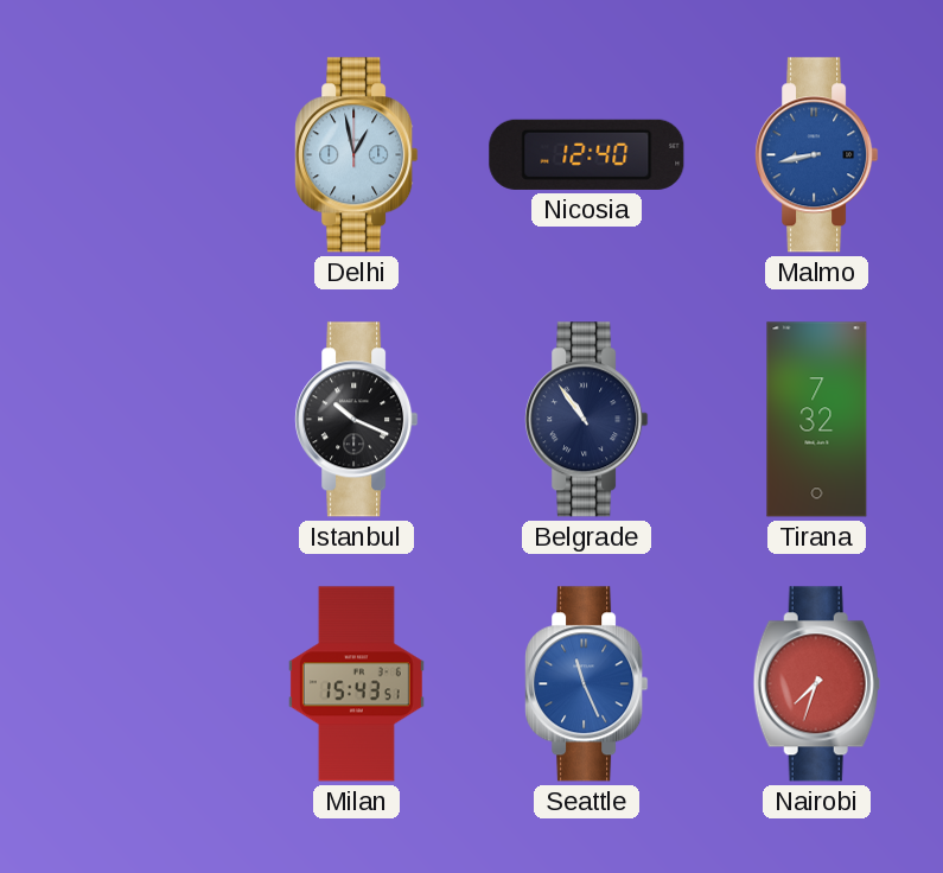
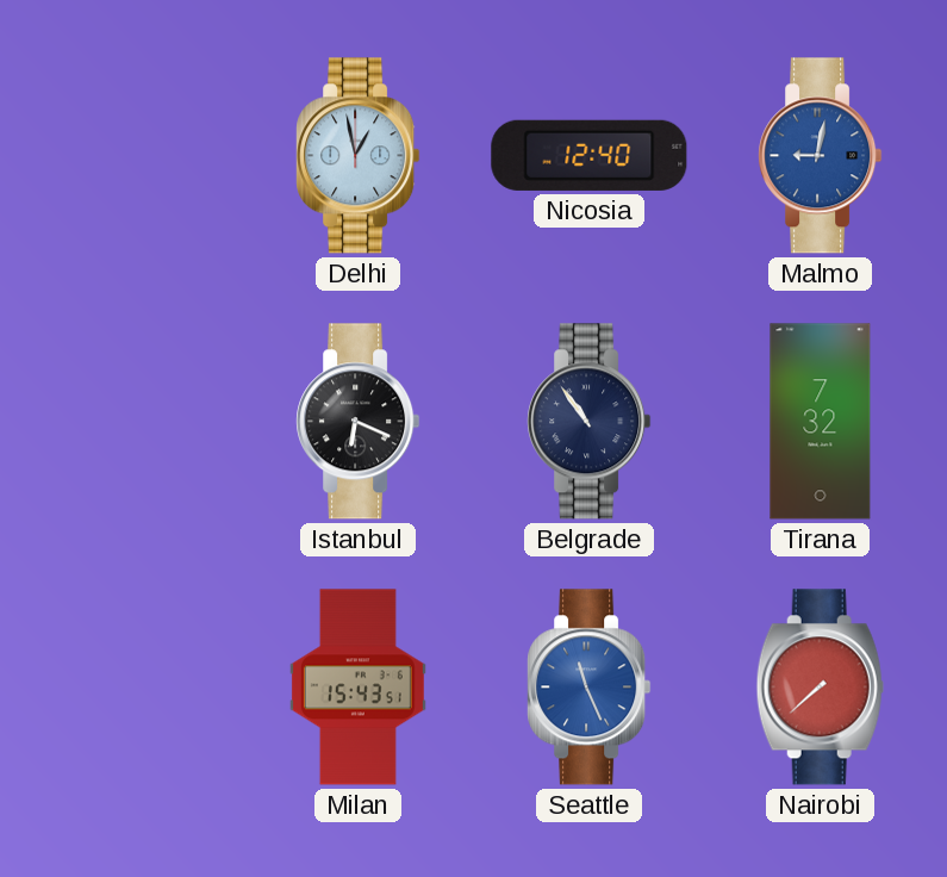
Malmo: 8:43 -> 9:02
Istanbul: 10:19 -> 6:19
Nairobi: 7:33 -> 7:38
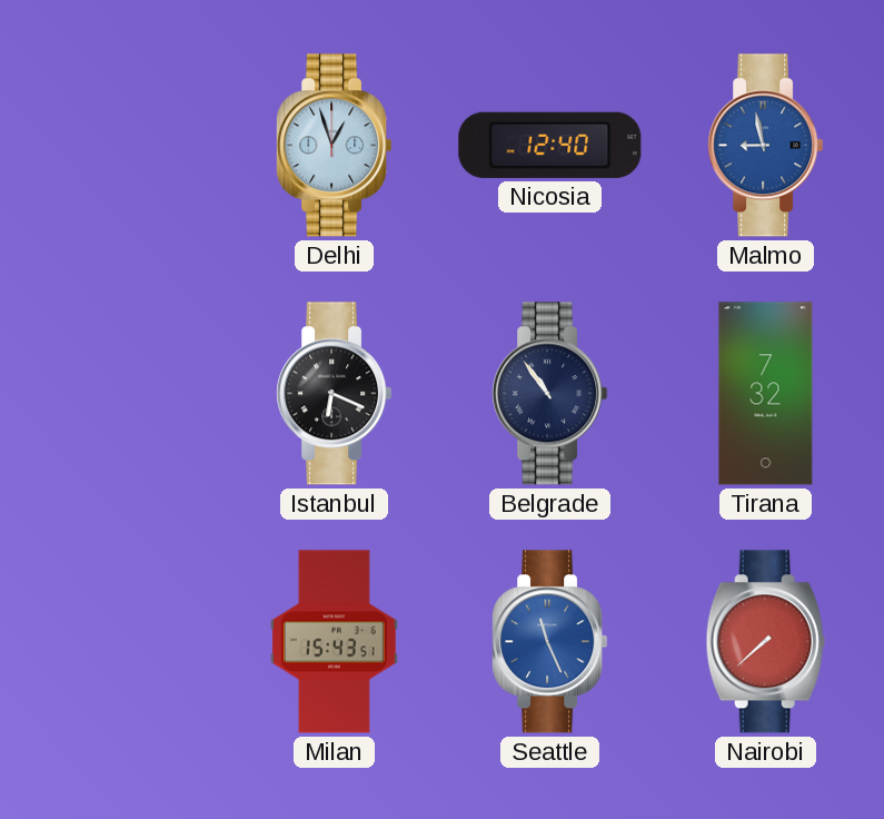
Delhi: 12:58 -> 12:57
Malmo: 9:02 -> 8:58
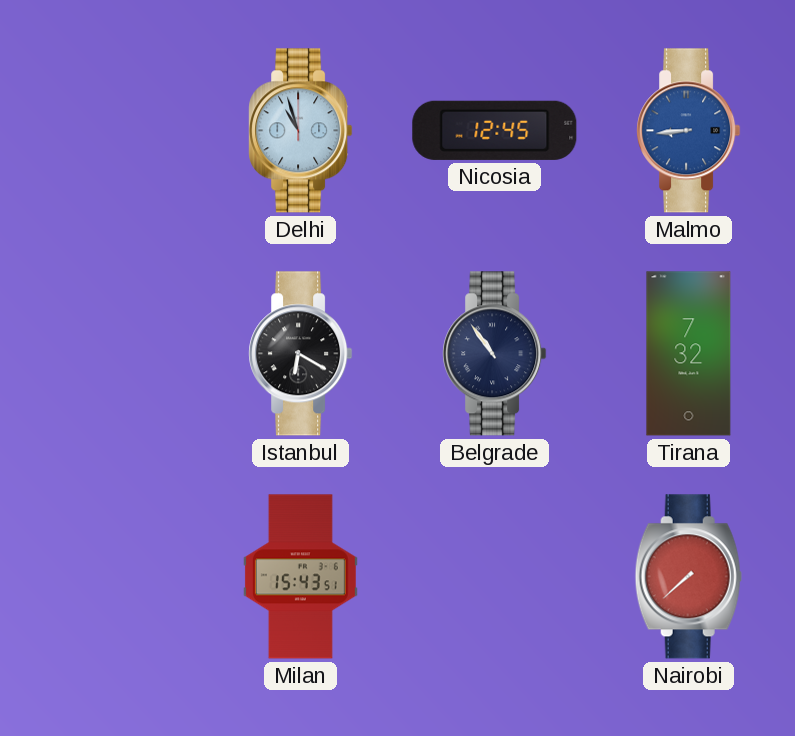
Delhi: 12:57 -> 10:57
Nicosia: 12:40 -> 12:45
Malmo: 8:58 -> 8:44
Istanbul: 6:19 -> 6:20
Seattle: 11:26 -> none
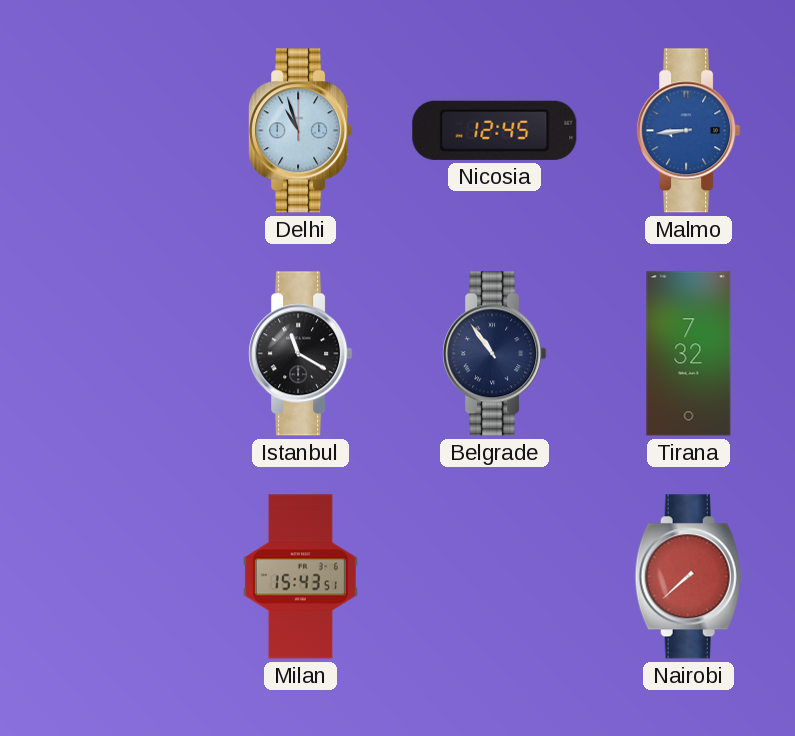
Istanbul: 6:20 -> 11:20
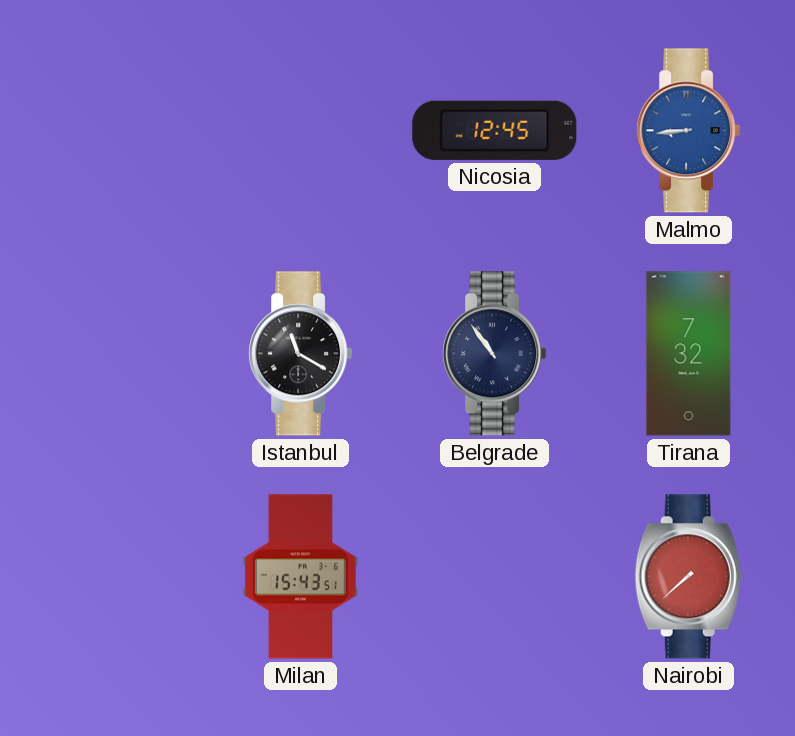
Delhi: 10:57 -> none
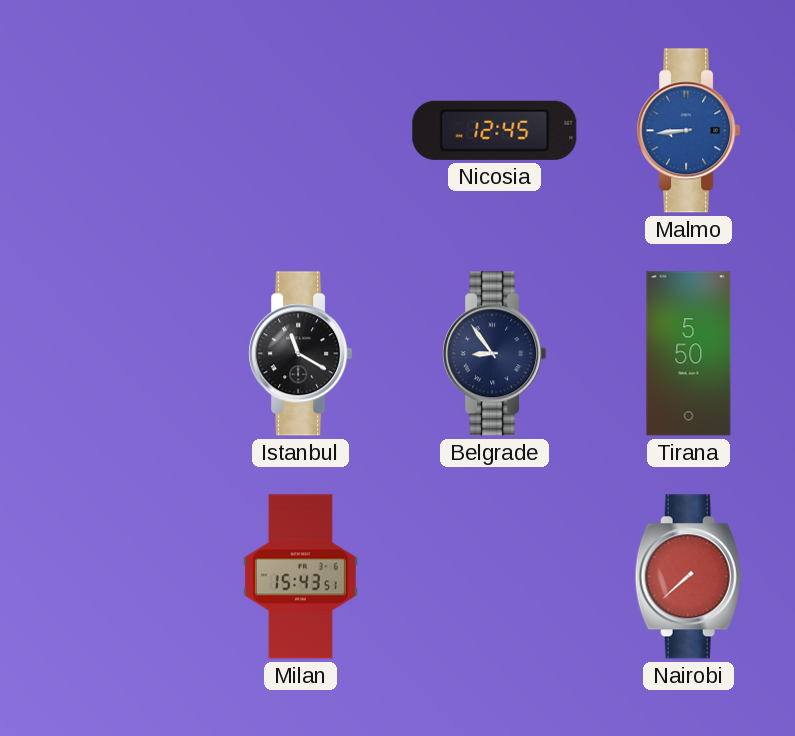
Belgrade: 10:54 -> 8:54
Tirana: 7:32 -> 5:50
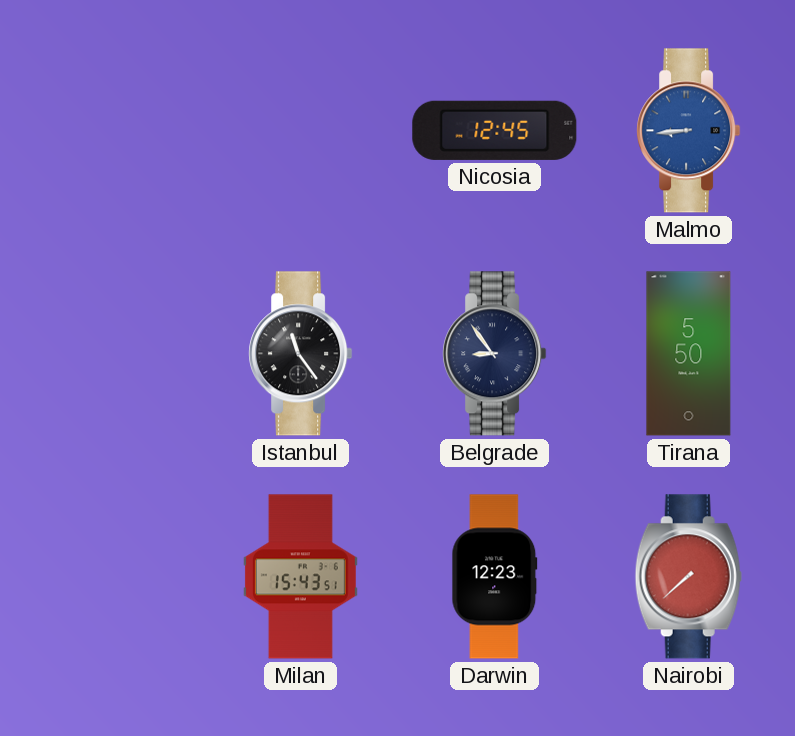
Istanbul: 11:20 -> 11:24
Darwin: none -> 12:23
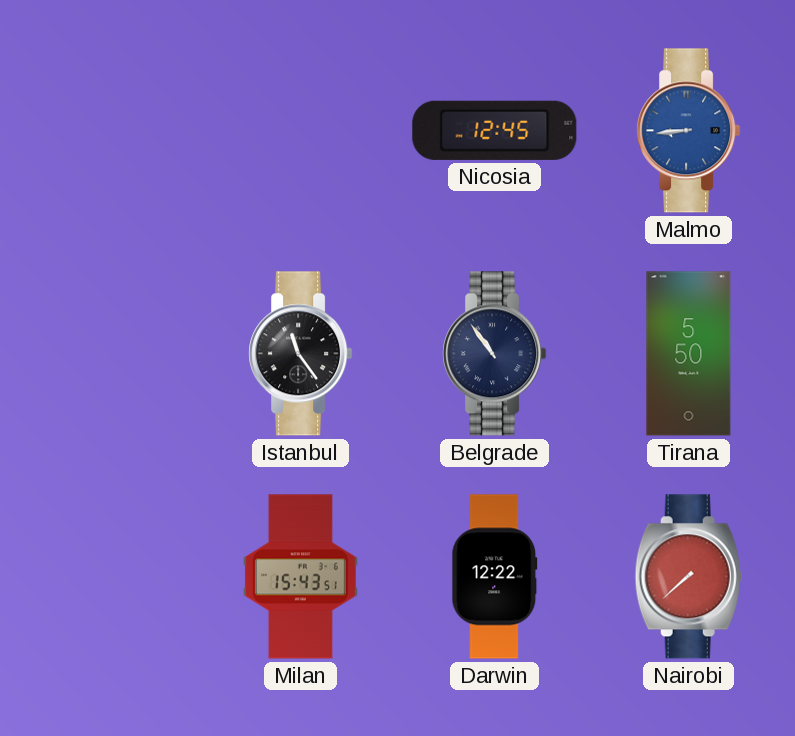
Belgrade: 8:54 -> 10:54
Darwin: 12:23 -> 12:22
